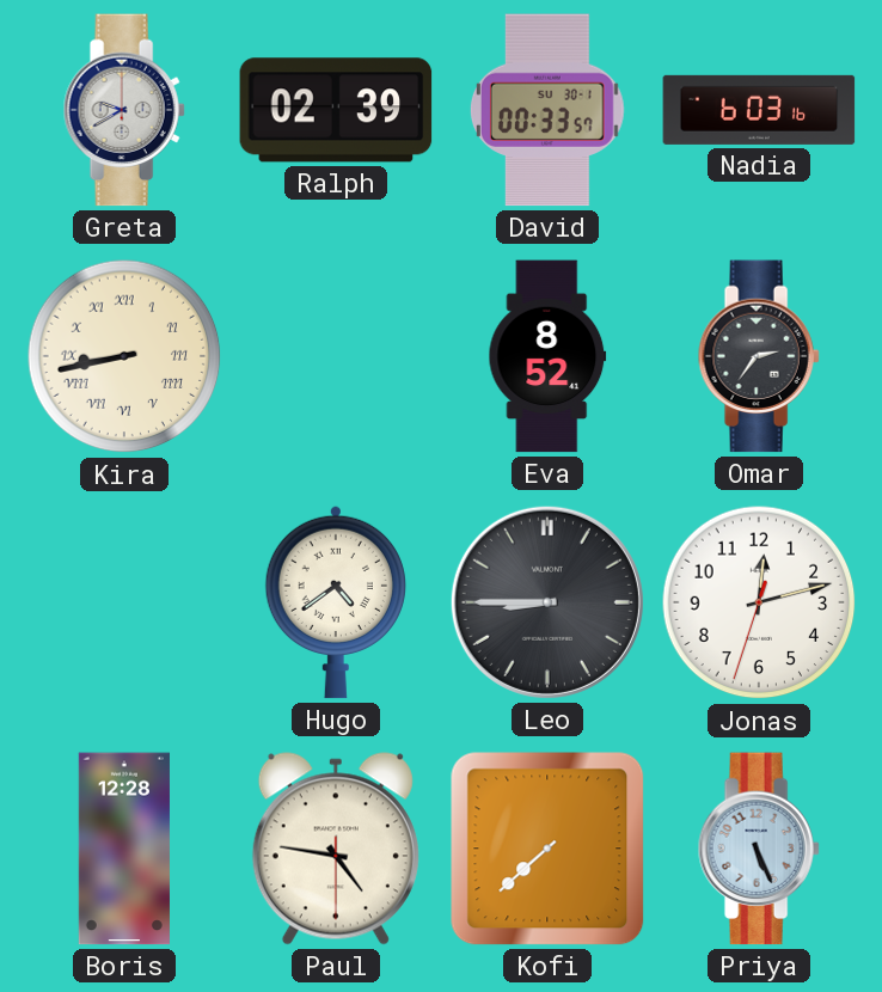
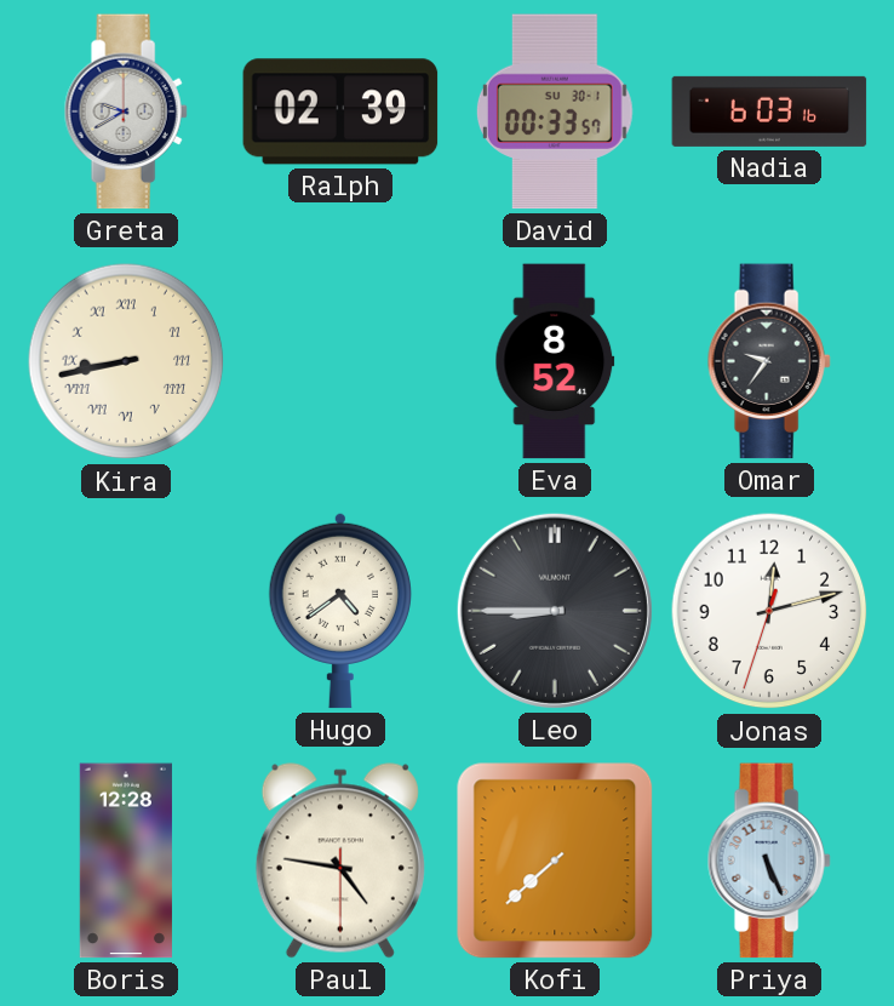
Omar: 2:36 -> 9:36
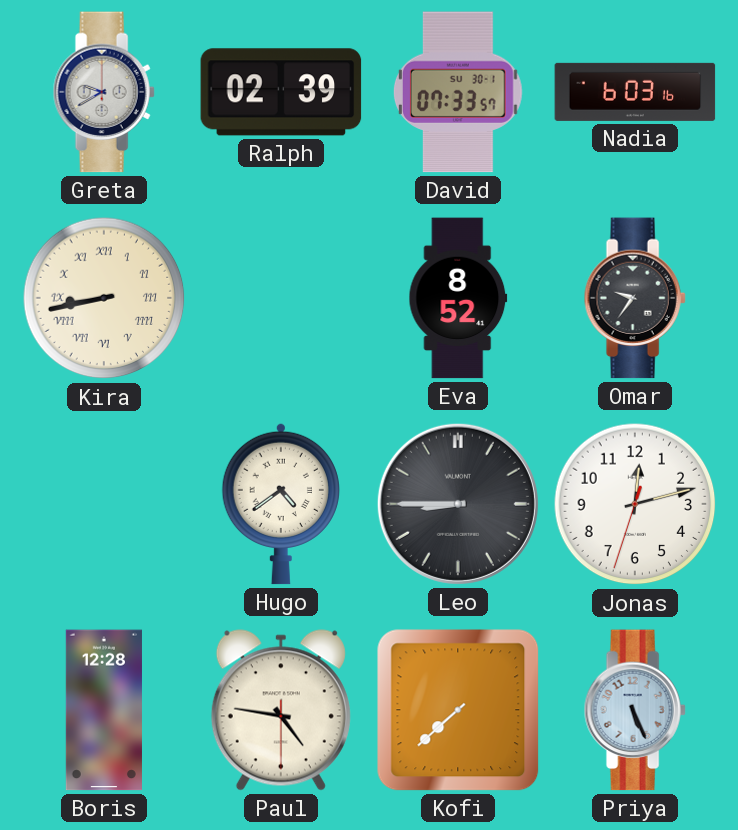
David: 00:33 -> 07:33
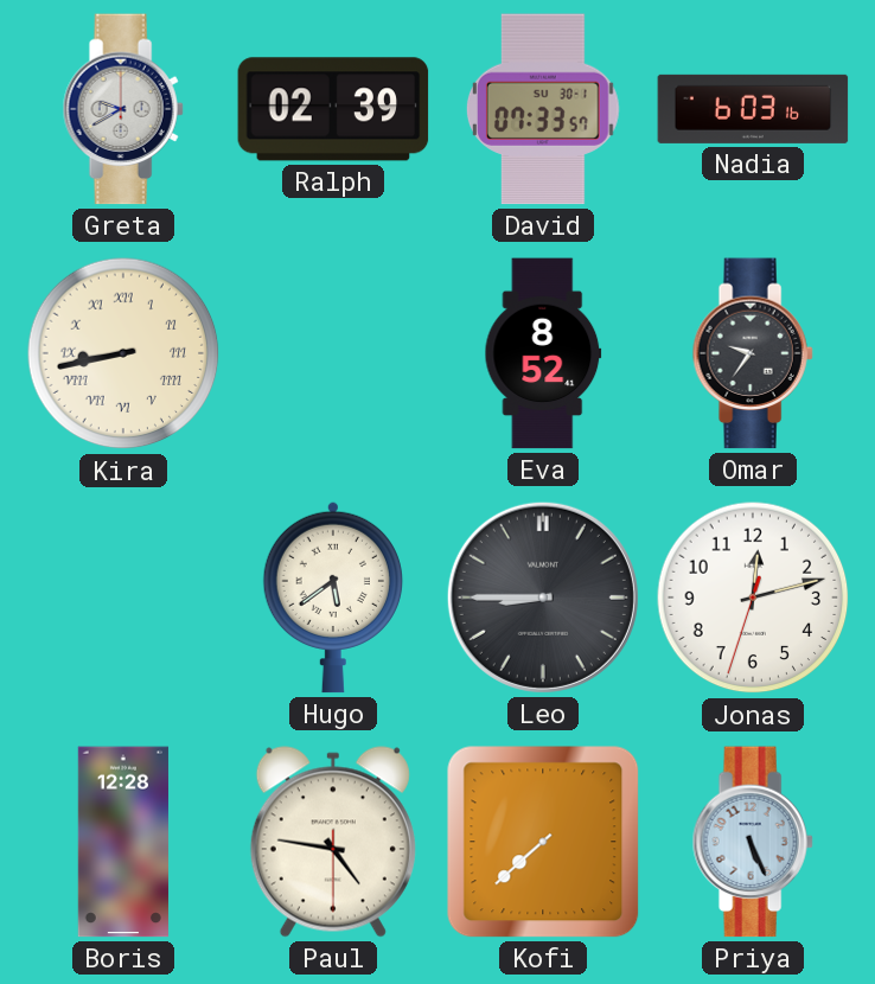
Hugo: 4:39 -> 5:39
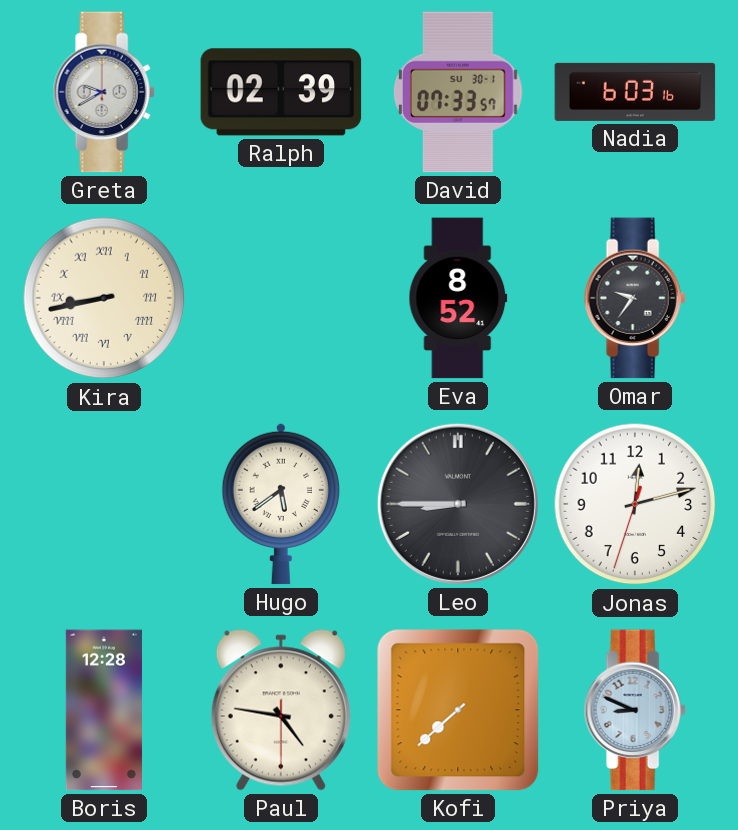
Priya: 5:26 -> 8:49
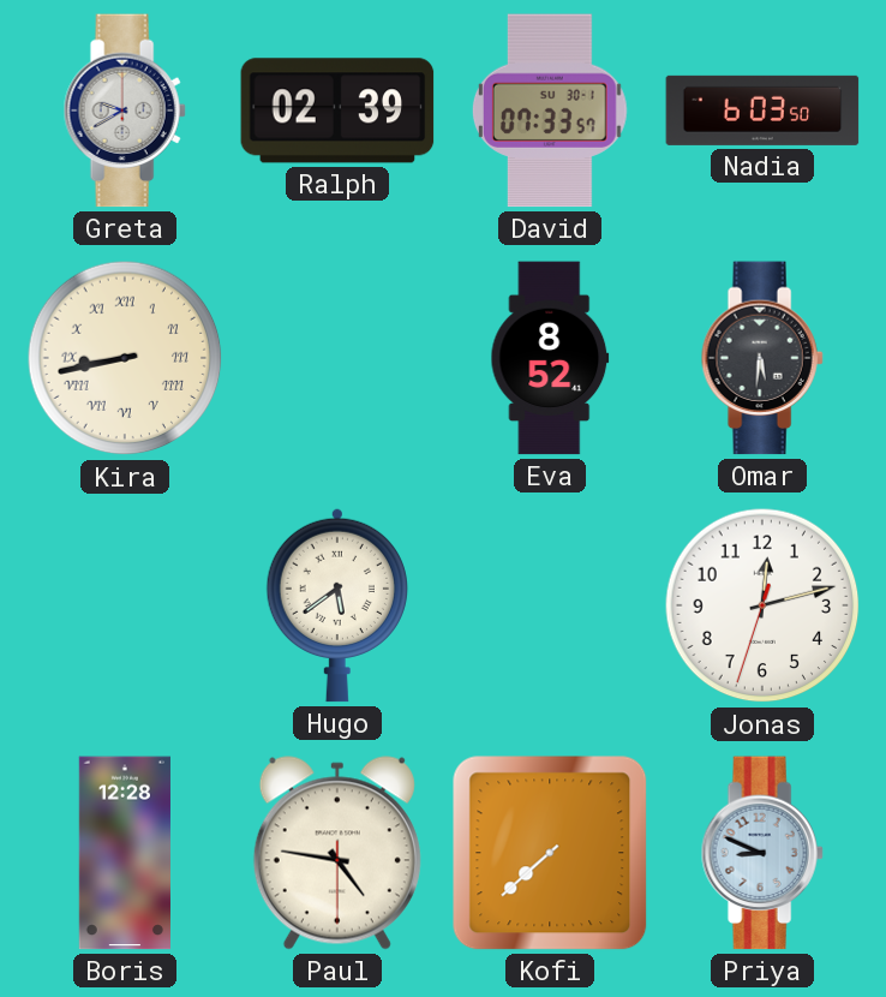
Nadia: 6:03:16 -> 6:03:50
Omar: 9:36 -> 5:31
Leo: 8:45 -> none
